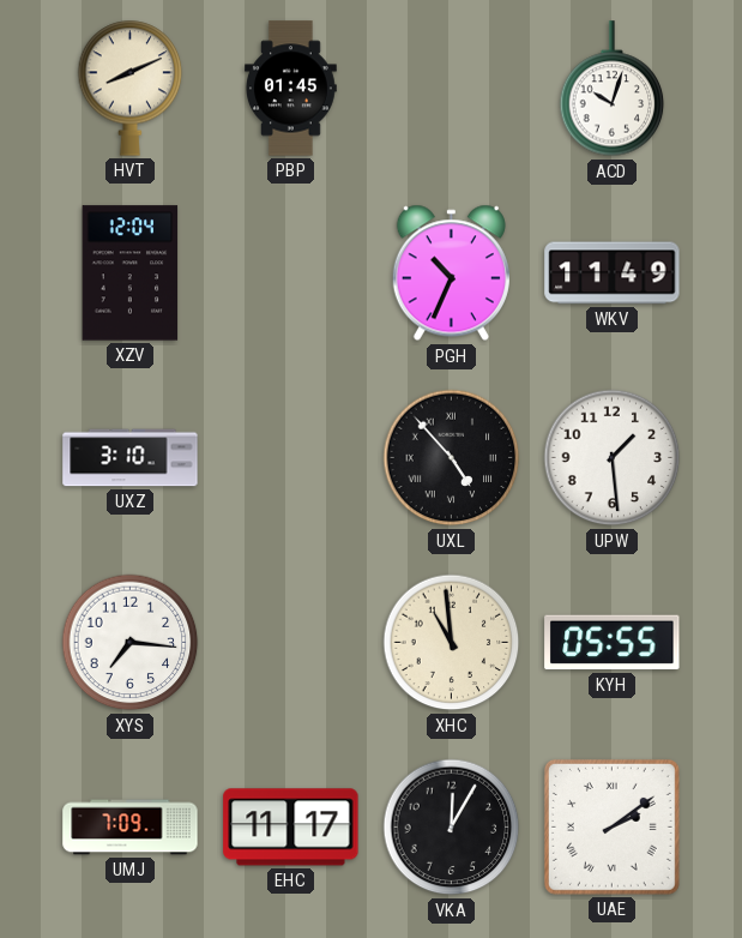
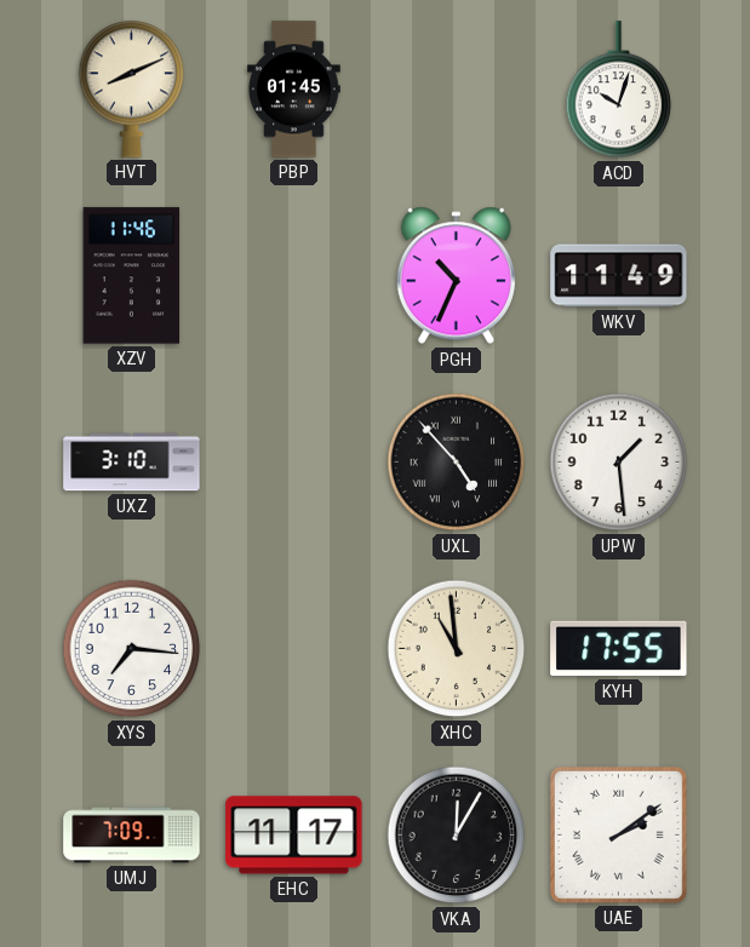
XZV: 12:04 -> 11:46
KYH: 05:55 -> 17:55
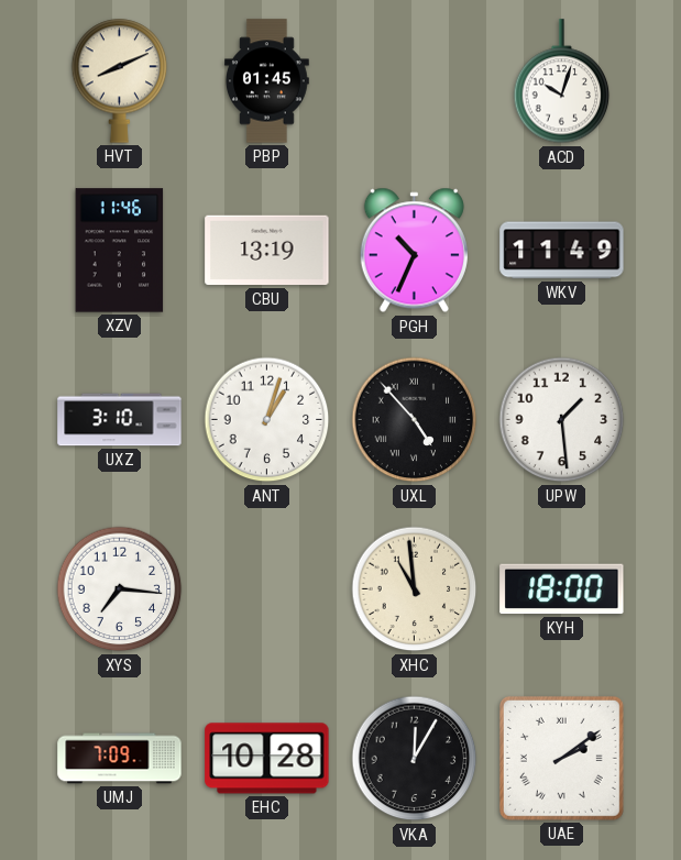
CBU: none -> 13:19
ANT: none -> 1:03
KYH: 17:55 -> 18:00
EHC: 11:17 -> 10:28
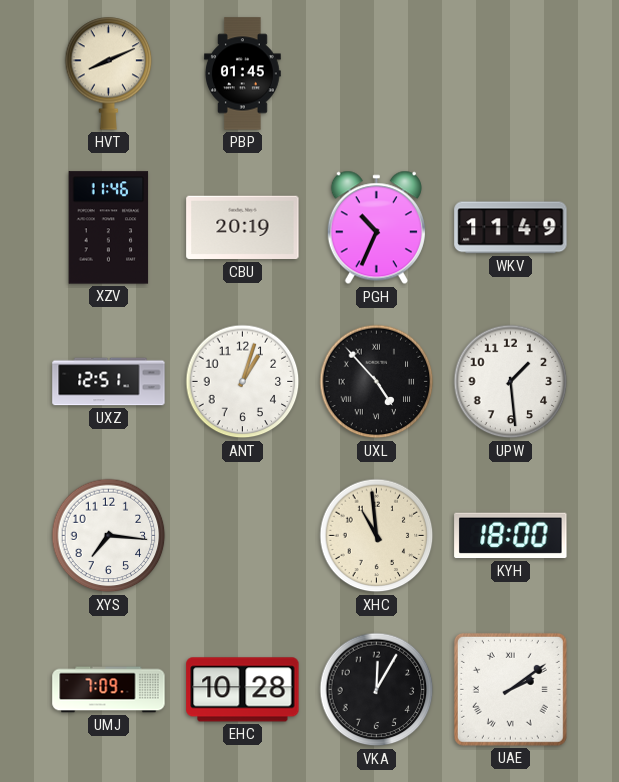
ACD: 10:03 -> none
CBU: 13:19 -> 20:19
UXZ: 3:10 -> 12:51
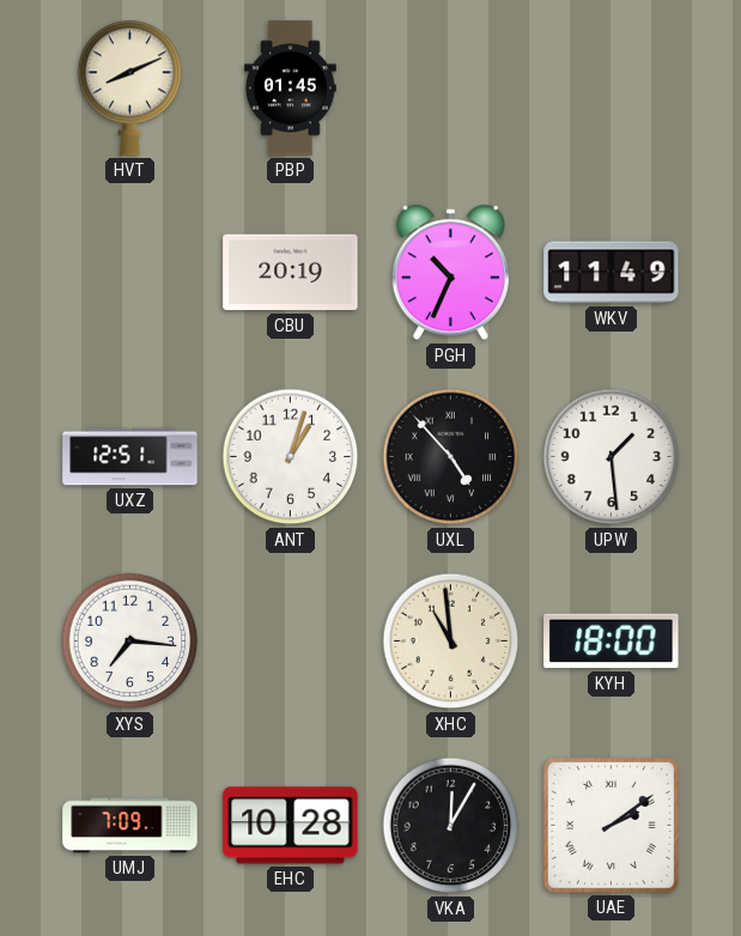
XZV: 11:46 -> none
